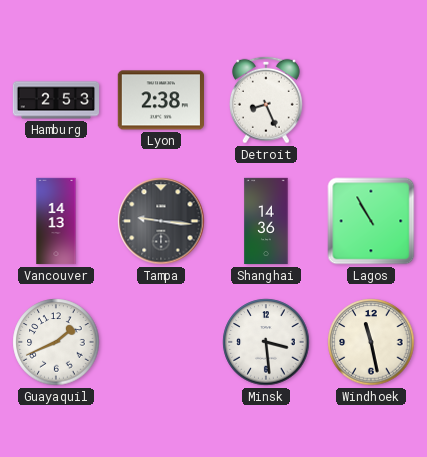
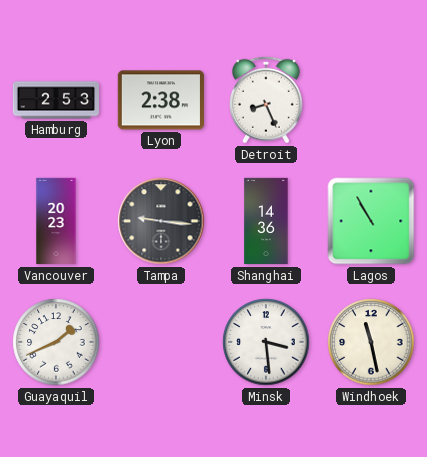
Vancouver: 14:13 -> 20:23
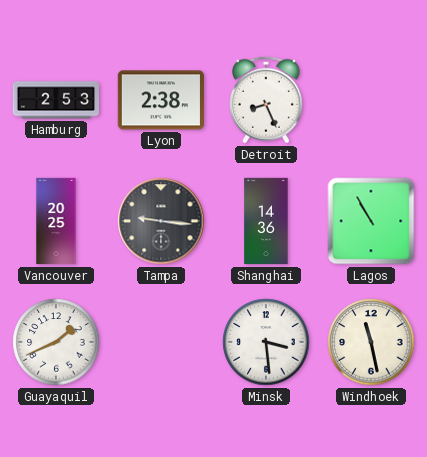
Vancouver: 20:23 -> 20:25
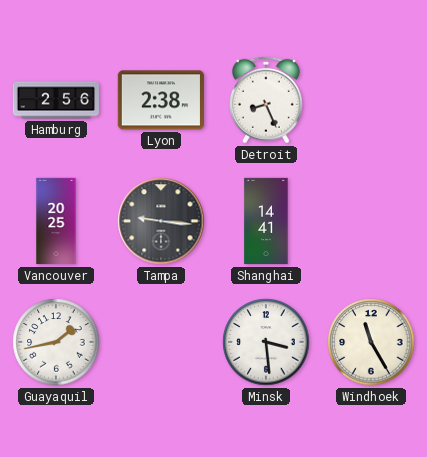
Hamburg: 2:53 -> 2:56
Shanghai: 14:36 -> 14:41
Lagos: 10:55 -> none
Guayaquil: 1:41 -> 1:43
Windhoek: 11:28 -> 11:25
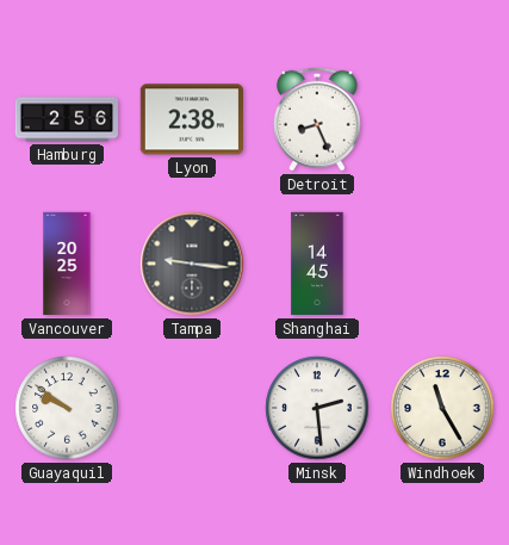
Shanghai: 14:41 -> 14:45
Guayaquil: 1:43 -> 9:51
Minsk: 3:29 -> 2:29
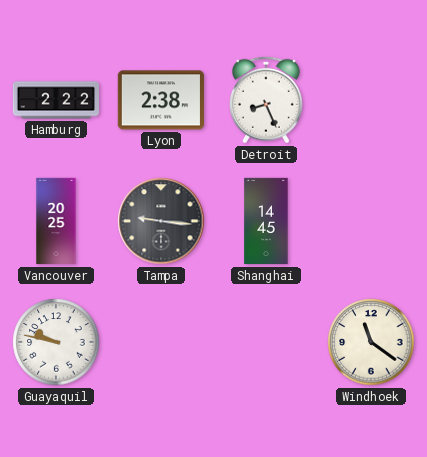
Hamburg: 2:56 -> 2:22
Guayaquil: 9:51 -> 9:47
Minsk: 2:29 -> none
Windhoek: 11:25 -> 11:21
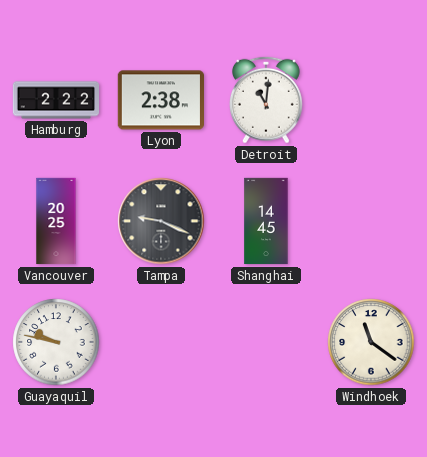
Detroit: 8:26 -> 11:01
Tampa: 9:16 -> 9:19
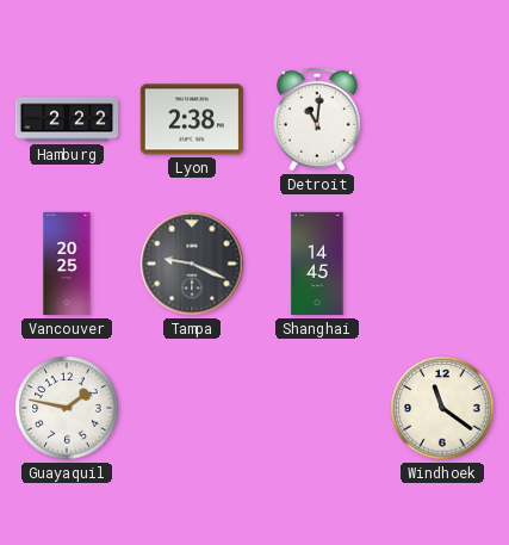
Guayaquil: 9:47 -> 1:47
